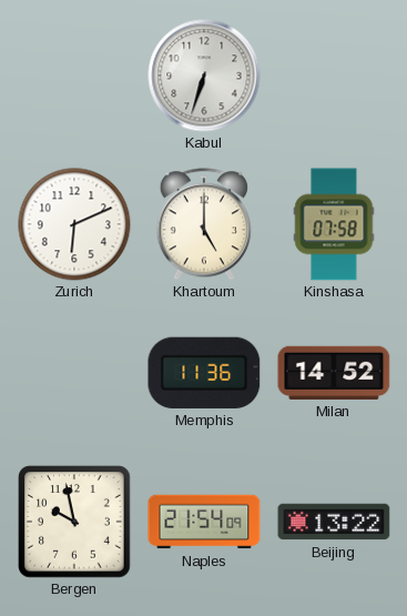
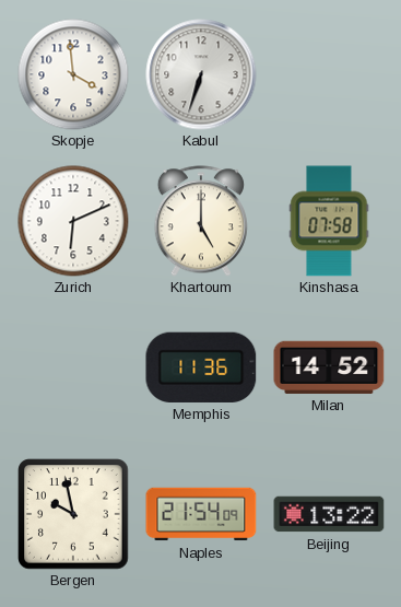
Skopje: none -> 3:59
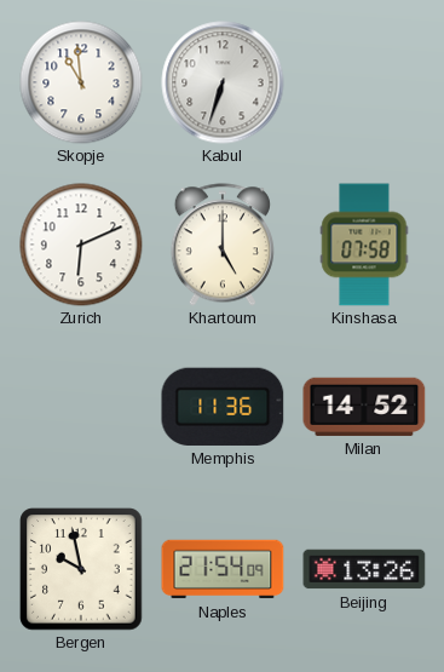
Skopje: 3:59 -> 10:59
Beijing: 13:22 -> 13:26
